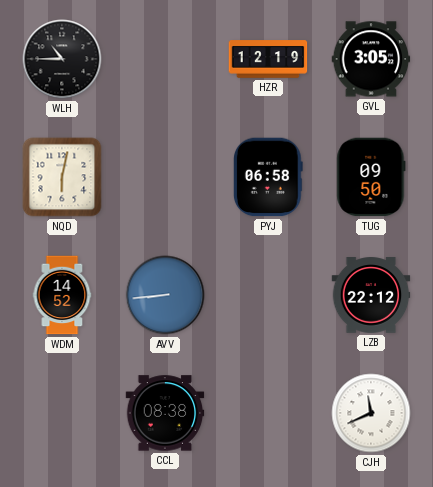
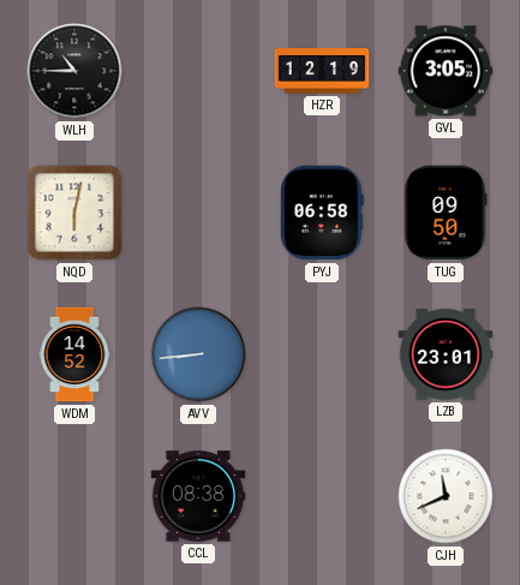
LZB: 22:12 -> 23:01
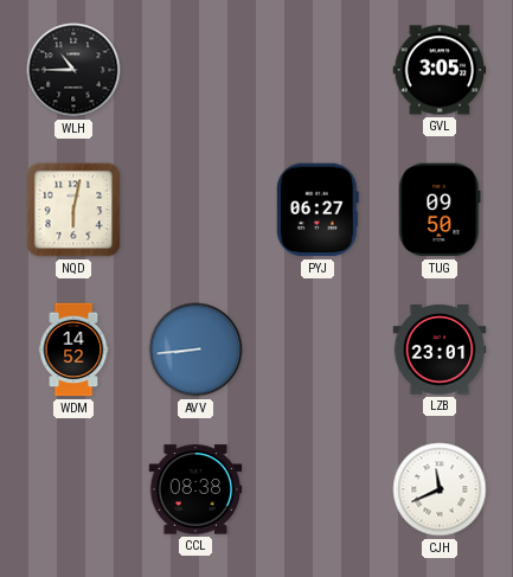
HZR: 12:19 -> none
PYJ: 06:58 -> 06:27
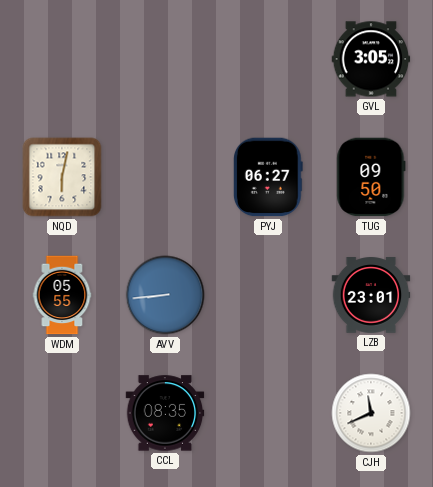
WLH: 10:45 -> none
WDM: 14:52 -> 05:55
CCL: 08:38 -> 08:35
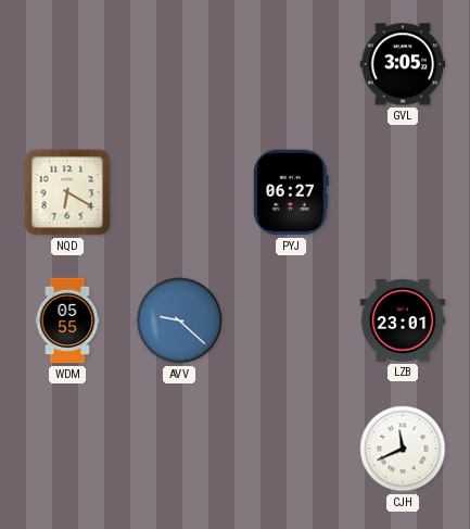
NQD: 6:02 -> 6:20
TUG: 09:50 -> none
AVV: 8:44 -> 9:22
CCL: 08:35 -> none
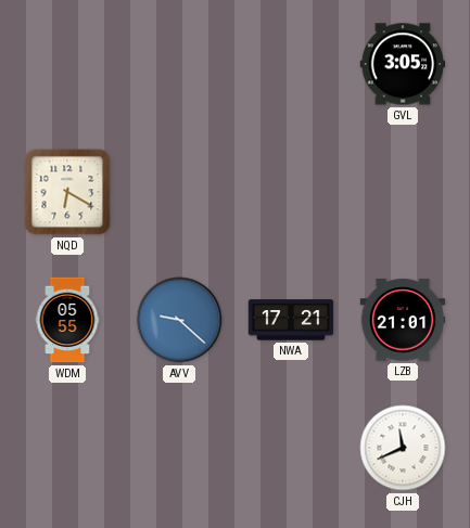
PYJ: 06:27 -> none
NWA: none -> 17:21
LZB: 23:01 -> 21:01
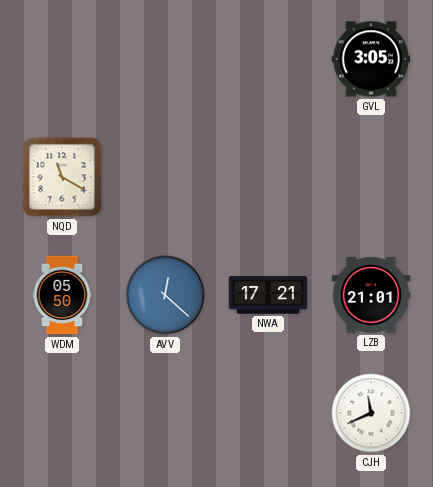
NQD: 6:20 -> 11:20
WDM: 05:55 -> 05:50
AVV: 9:22 -> 12:22
